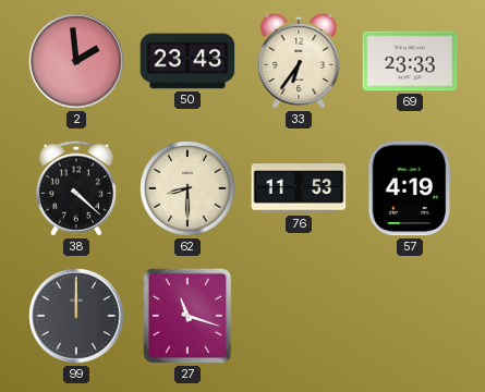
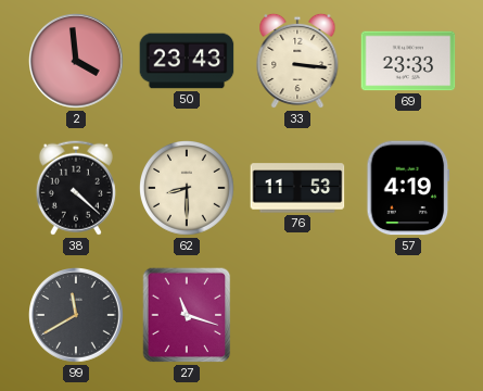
2: 1:59 -> 3:59
33: 6:36 -> 3:16
99: 12:00 -> 11:40
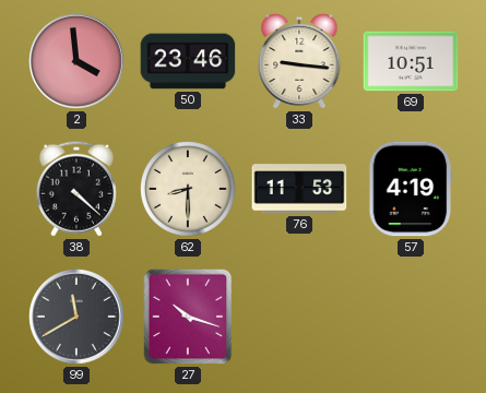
50: 23:43 -> 23:46
33: 3:16 -> 9:16
69: 23:33 -> 10:51
27: 11:18 -> 10:18
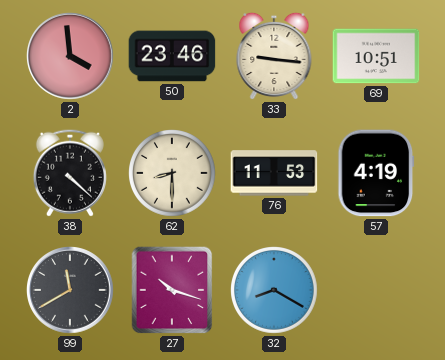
32: none -> 8:20
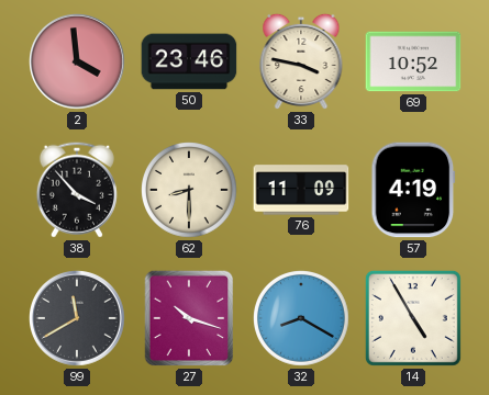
33: 9:16 -> 3:47
69: 10:51 -> 10:52
38: 4:22 -> 3:53
76: 11:53 -> 11:09
14: none -> 4:55
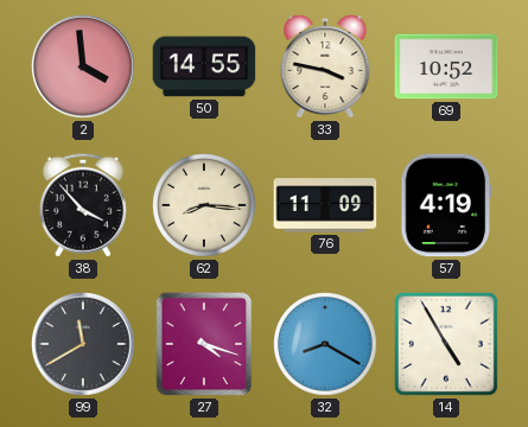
50: 23:46 -> 14:55
62: 8:30 -> 8:16
27: 10:18 -> 4:18
